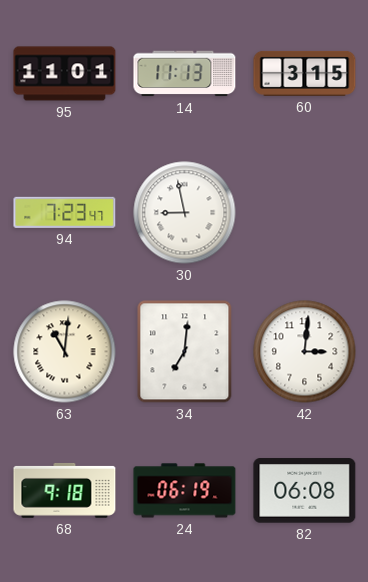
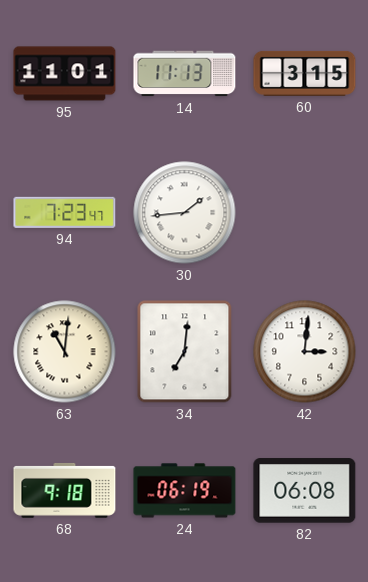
30: 8:58 -> 1:44
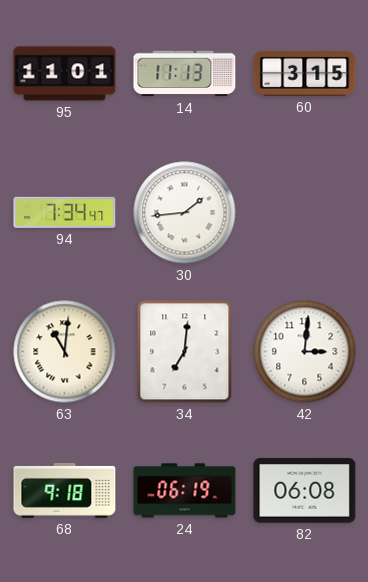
94: 7:23 -> 7:34
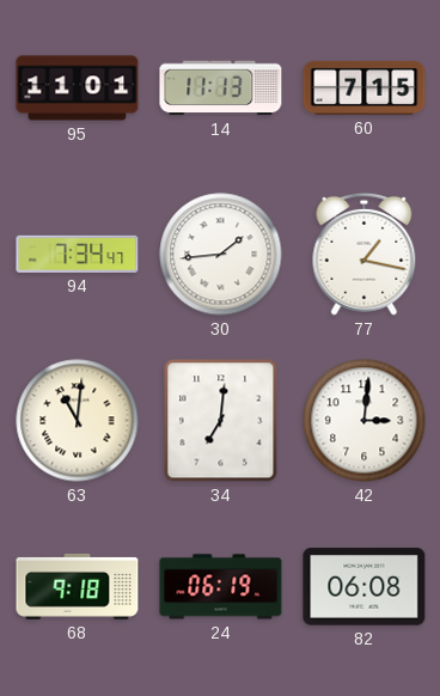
60: 3:15 -> 7:15
77: none -> 1:17
